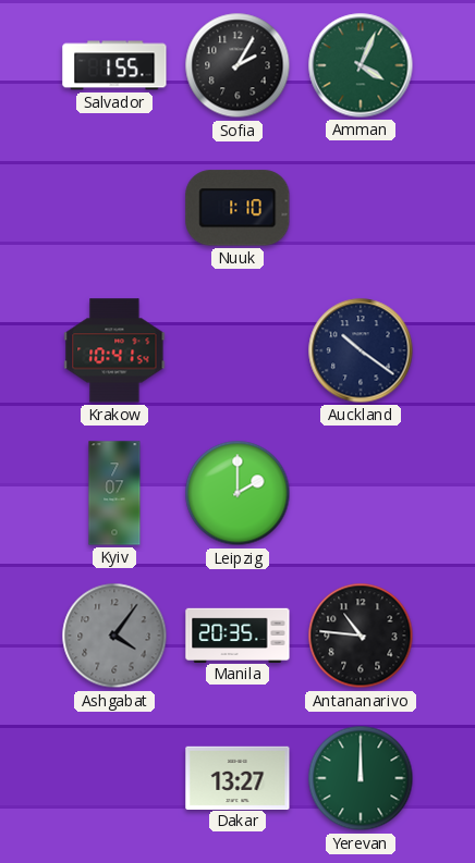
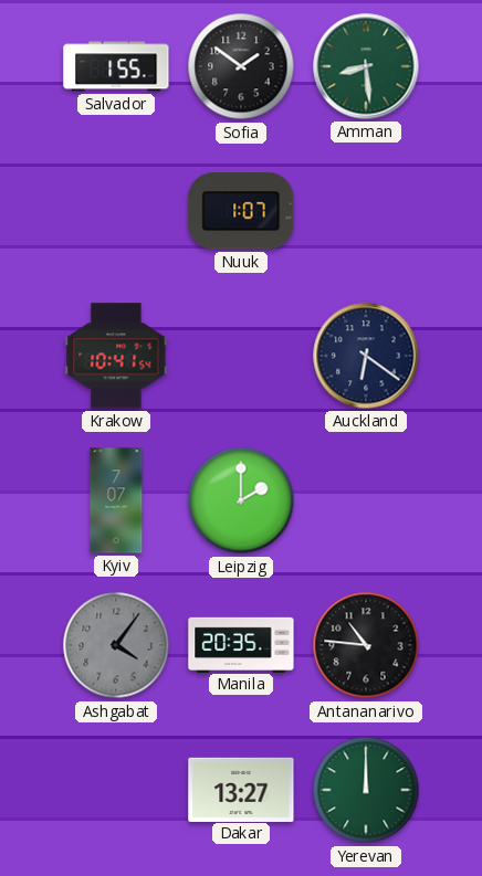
Sofia: 2:05 -> 1:51
Amman: 4:04 -> 8:29
Nuuk: 1:10 -> 1:07
Auckland: 10:21 -> 6:21
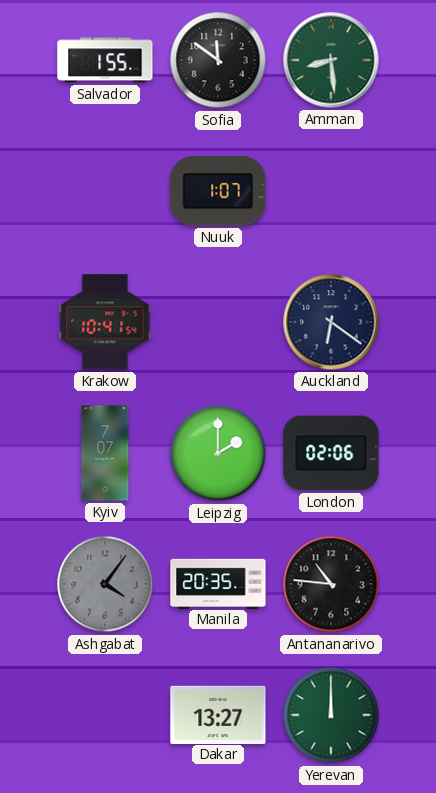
Sofia: 1:51 -> 11:51
London: none -> 02:06
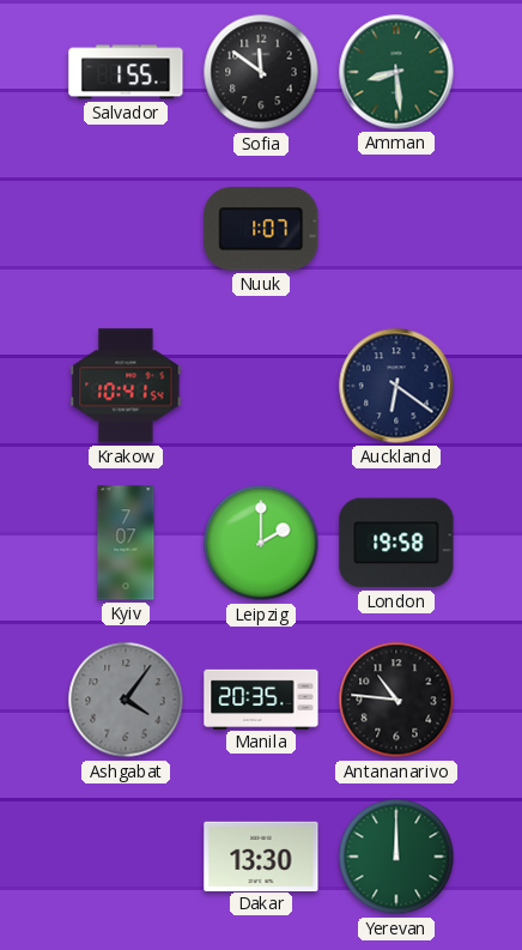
London: 02:06 -> 19:58
Dakar: 13:27 -> 13:30
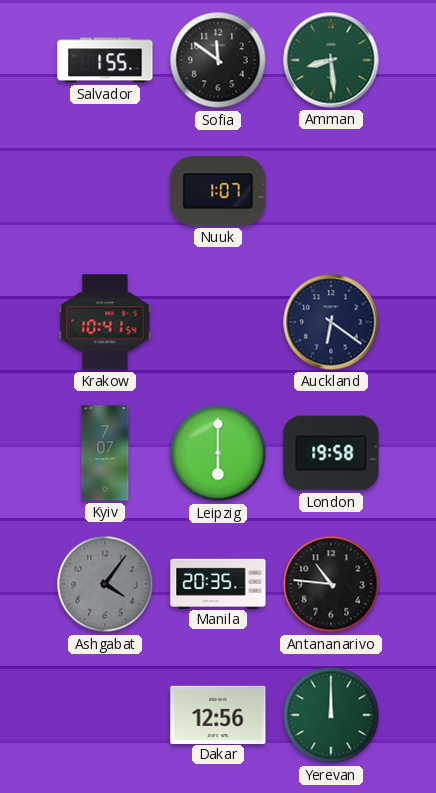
Leipzig: 2:00 -> 6:00
Dakar: 13:30 -> 12:56
